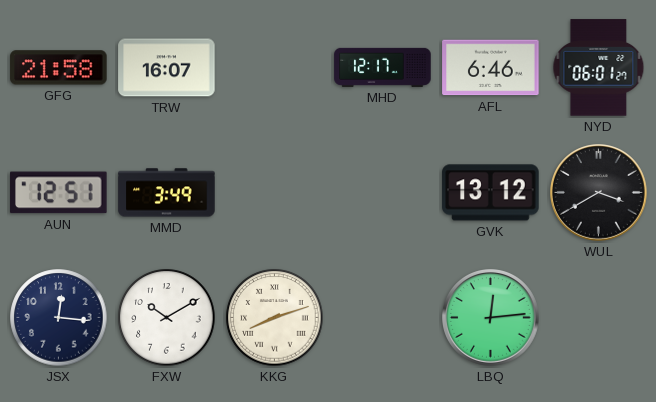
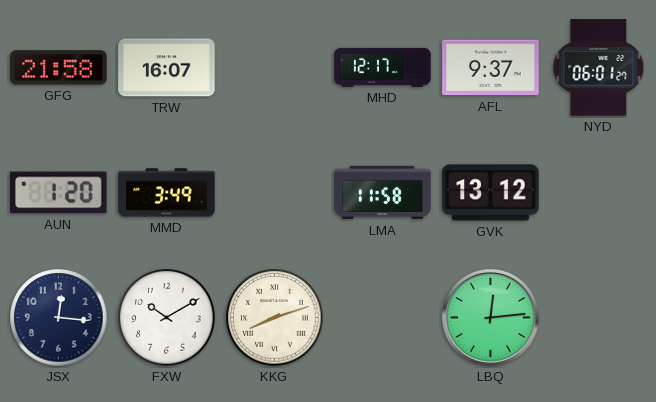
AFL: 6:46 -> 9:37
AUN: 12:51 -> 1:20
LMA: none -> 11:58
WUL: 3:40 -> none
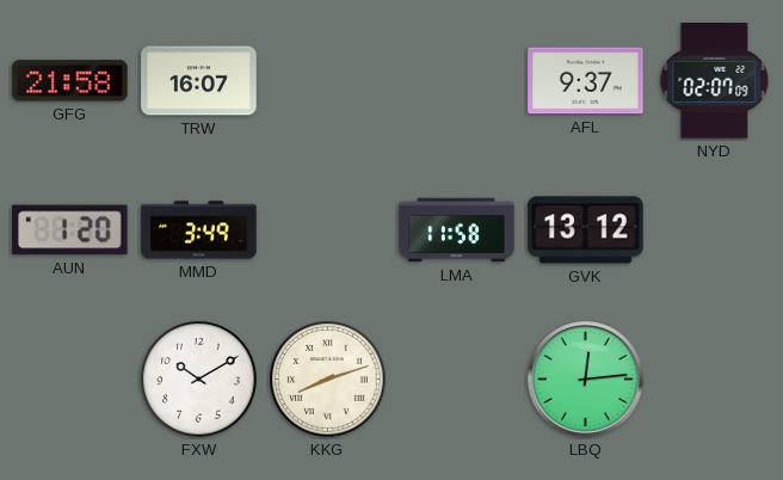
MHD: 12:17 -> none
NYD: 06:01 -> 02:07
JSX: 12:16 -> none
